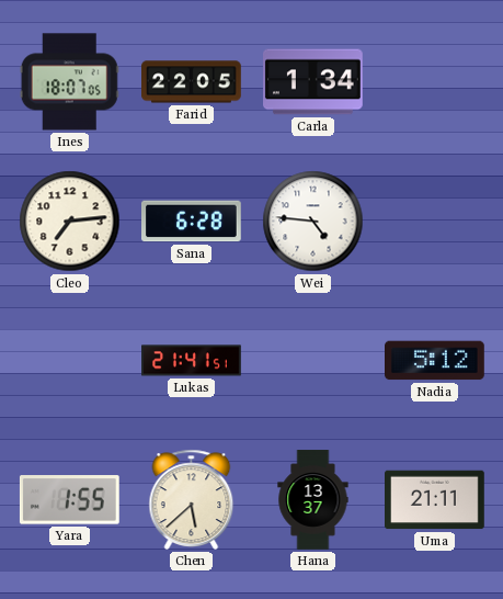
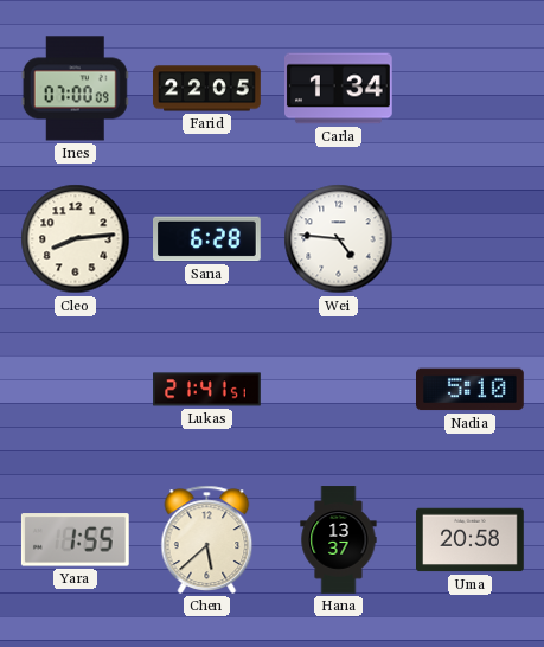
Ines: 18:07 -> 07:00
Cleo: 7:14 -> 8:14
Nadia: 5:12 -> 5:10
Uma: 21:11 -> 20:58
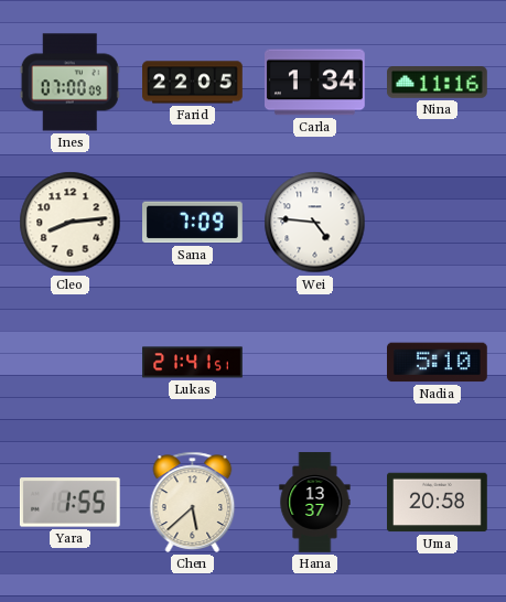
Nina: none -> 11:16
Sana: 6:28 -> 7:09
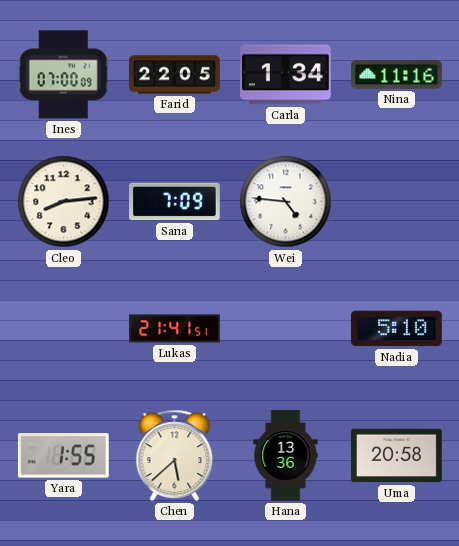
Hana: 13:37 -> 13:36
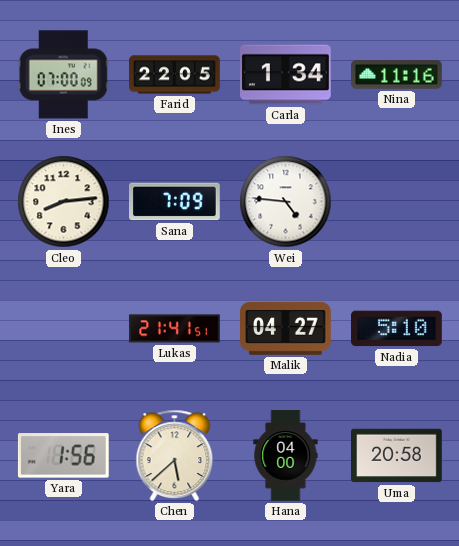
Malik: none -> 04:27
Yara: 1:55 -> 1:56
Hana: 13:36 -> 04:00
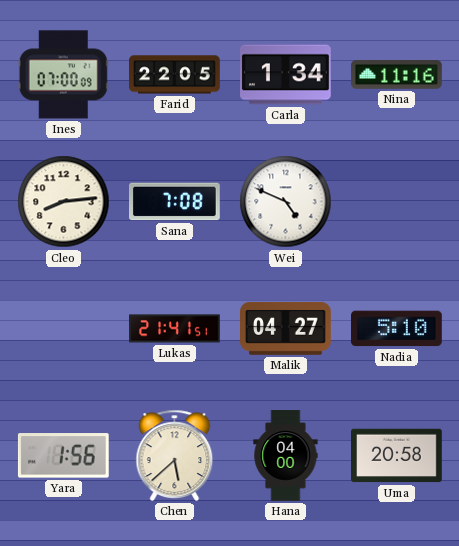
Sana: 7:09 -> 7:08
Wei: 4:46 -> 4:49
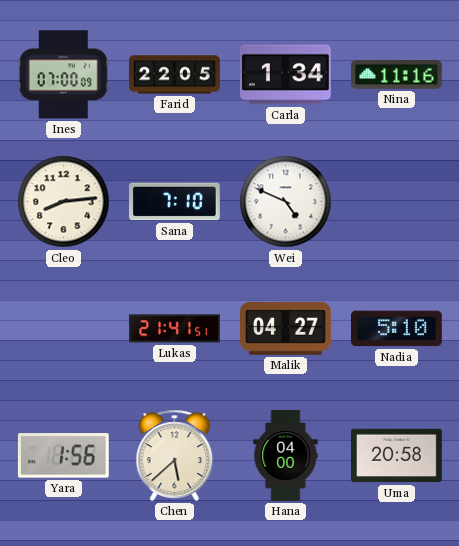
Sana: 7:08 -> 7:10
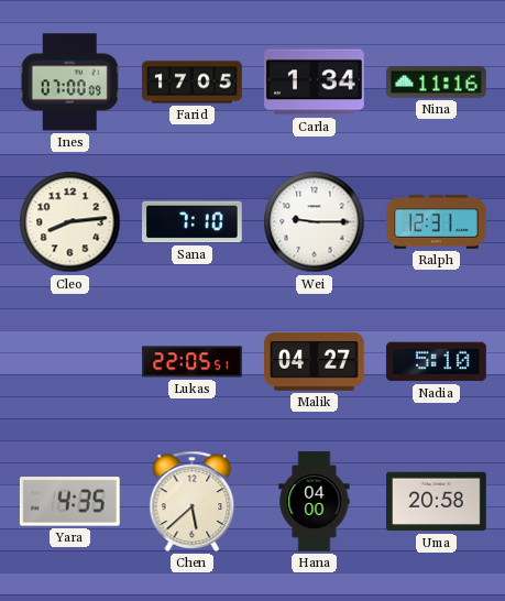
Farid: 22:05 -> 17:05
Wei: 4:49 -> 9:15
Ralph: none -> 12:31
Lukas: 21:41 -> 22:05
Yara: 1:56 -> 4:35
